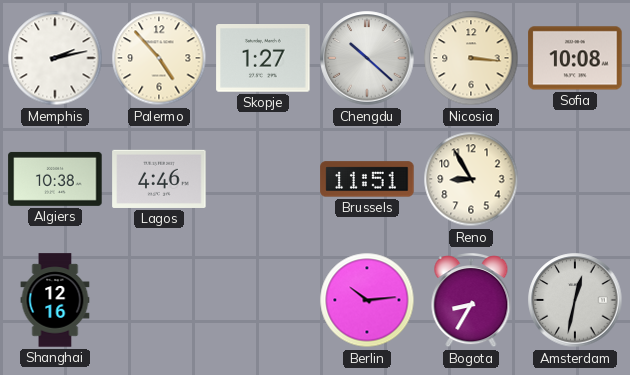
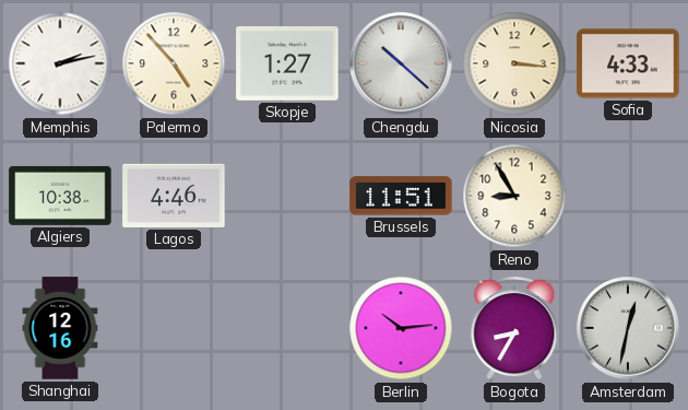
Sofia: 10:08 -> 4:33
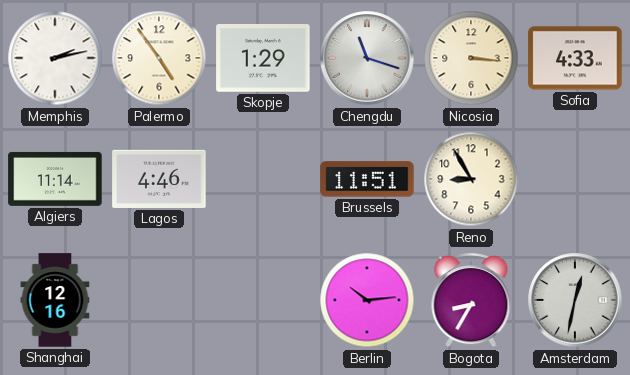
Palermo: 4:53 -> 4:54
Skopje: 1:27 -> 1:29
Chengdu: 10:22 -> 11:18
Algiers: 10:38 -> 11:14
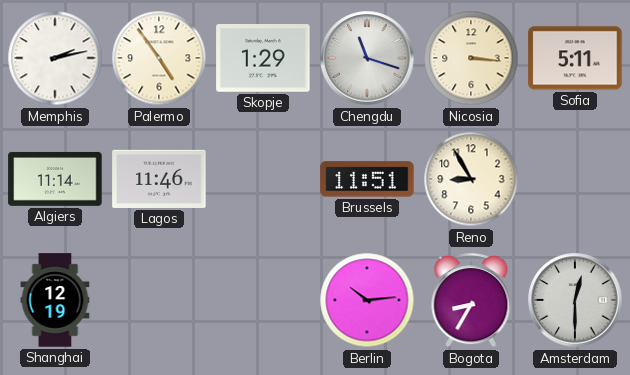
Sofia: 4:33 -> 5:11
Lagos: 4:46 -> 11:46
Shanghai: 12:16 -> 12:19
Amsterdam: 12:32 -> 12:30
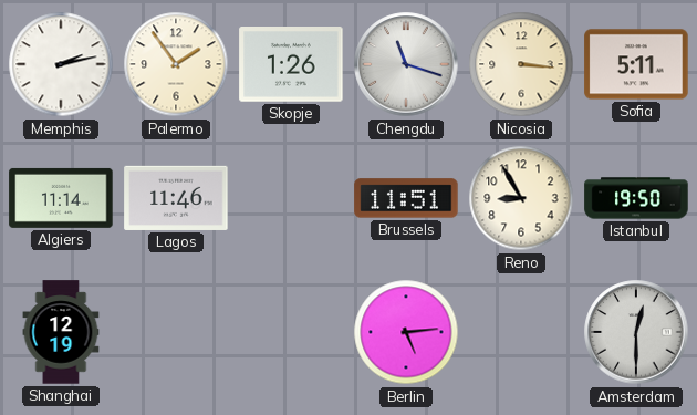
Palermo: 4:54 -> 1:54
Skopje: 1:29 -> 1:26
Istanbul: none -> 19:50
Berlin: 10:14 -> 5:14
Bogota: 8:35 -> none
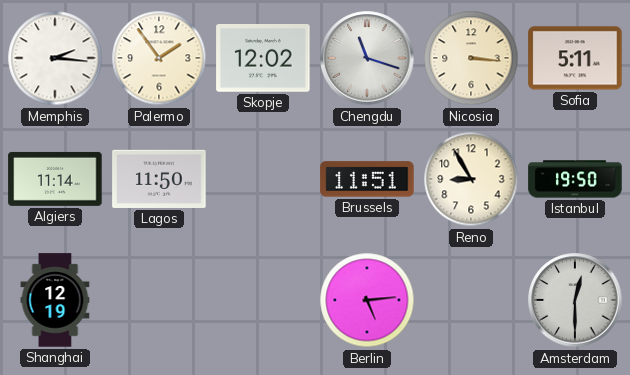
Memphis: 2:13 -> 2:16
Skopje: 1:26 -> 12:02
Lagos: 11:46 -> 11:50
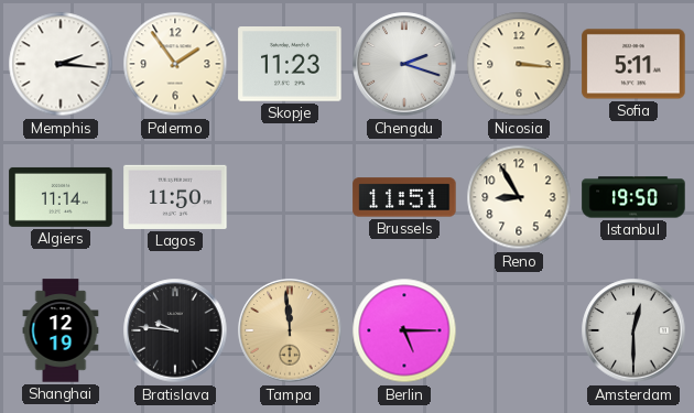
Skopje: 12:02 -> 11:23
Chengdu: 11:18 -> 2:18
Bratislava: none -> 9:46
Tampa: none -> 11:59
Berlin: 5:14 -> 5:15
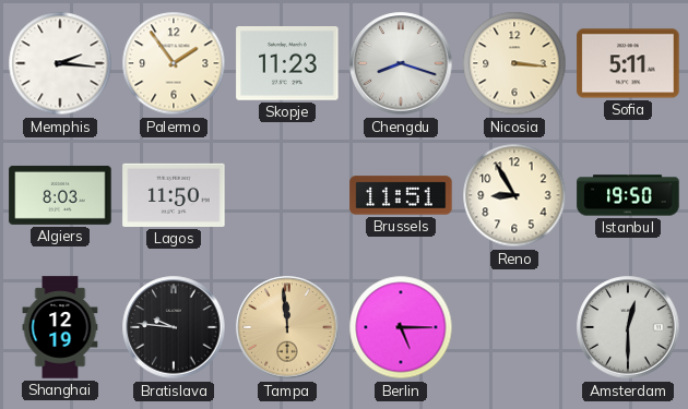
Chengdu: 2:18 -> 8:18
Algiers: 11:14 -> 8:03
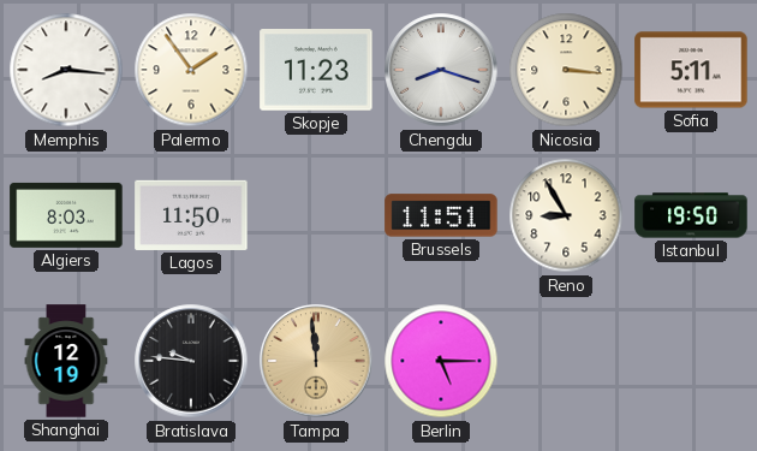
Memphis: 2:16 -> 8:16
Amsterdam: 12:30 -> none
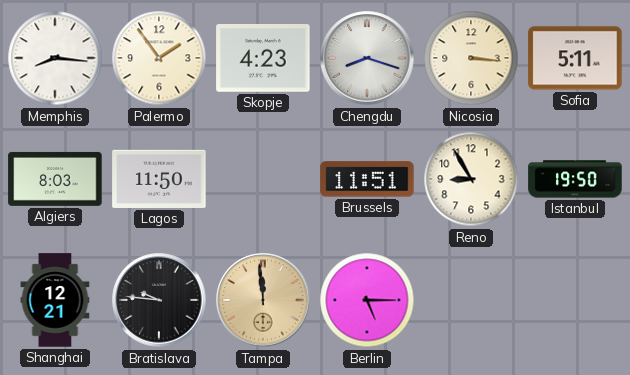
Skopje: 11:23 -> 4:23
Shanghai: 12:19 -> 12:21
